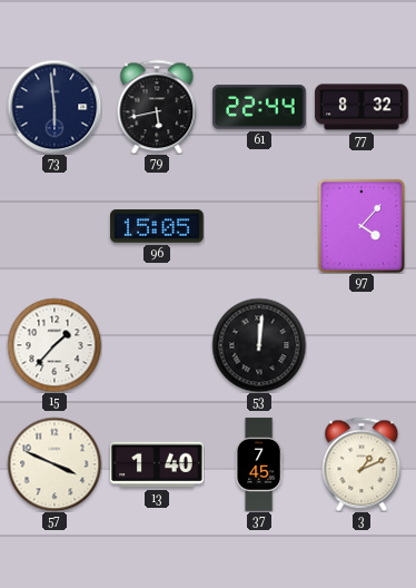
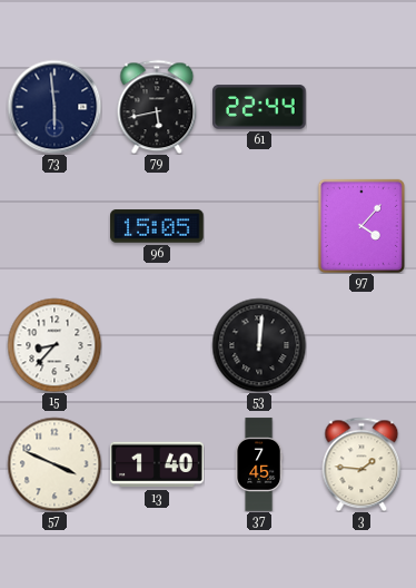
77: 8:32 -> none
15: 1:37 -> 8:37
3: 1:11 -> 1:46
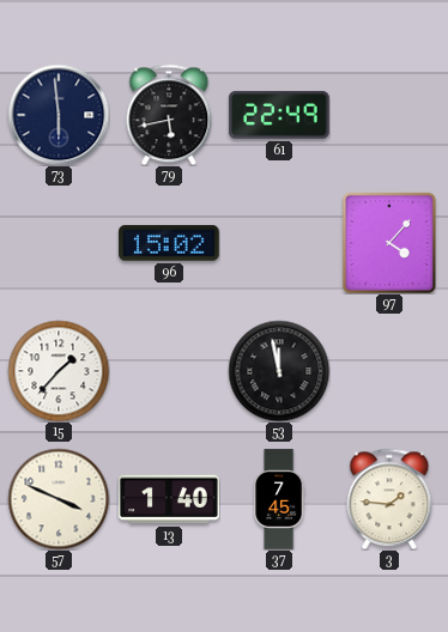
61: 22:44 -> 22:49
96: 15:05 -> 15:02
15: 8:37 -> 1:37
53: 12:01 -> 11:58
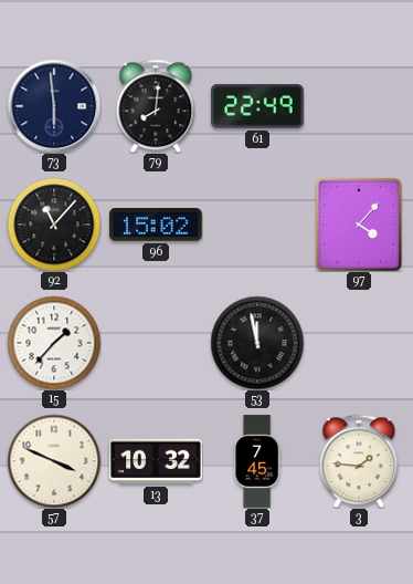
79: 5:43 -> 8:01
92: none -> 11:07
13: 1:40 -> 10:32
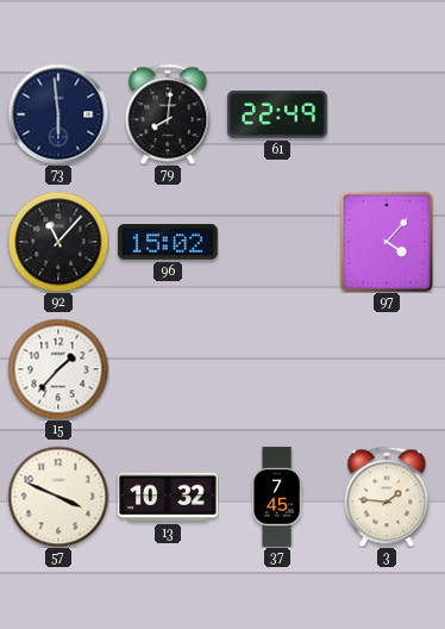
53: 11:58 -> none
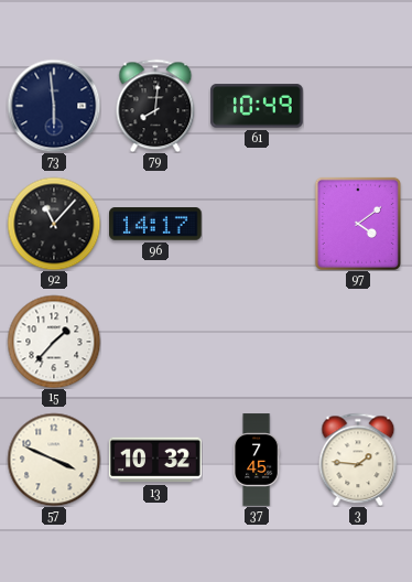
61: 22:49 -> 10:49
96: 15:02 -> 14:17
97: 4:07 -> 4:09
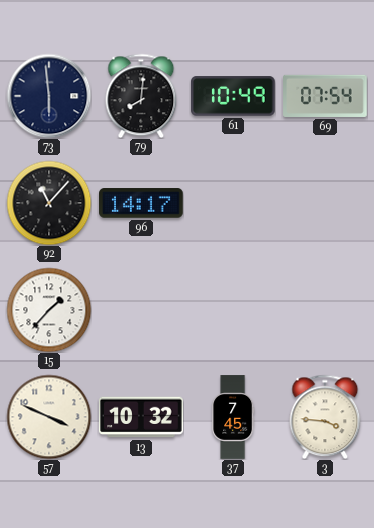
69: none -> 07:54
97: 4:09 -> none
3: 1:46 -> 3:46
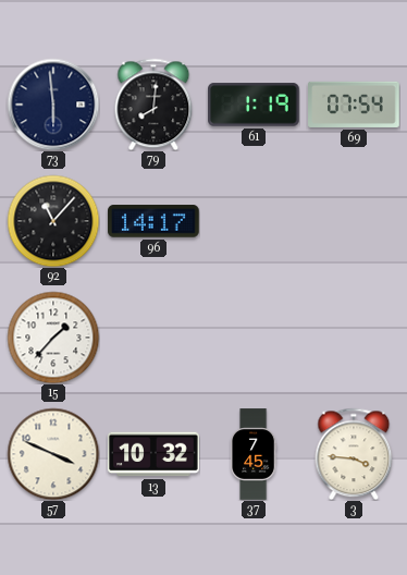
61: 10:49 -> 1:19
